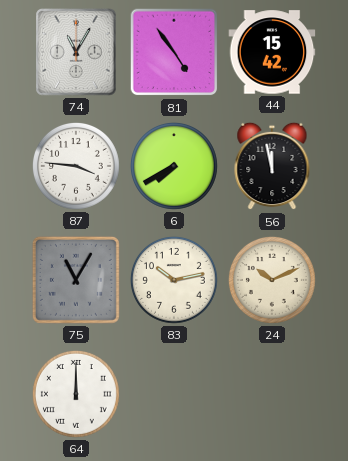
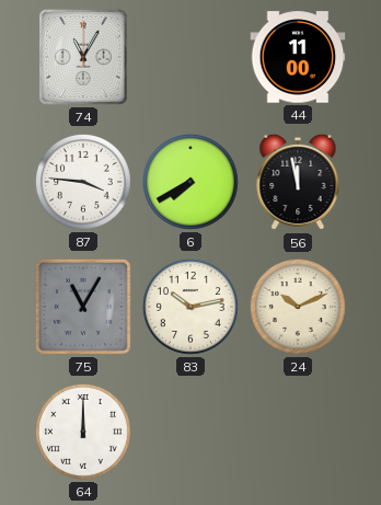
81: 4:54 -> none
44: 15:42 -> 11:00
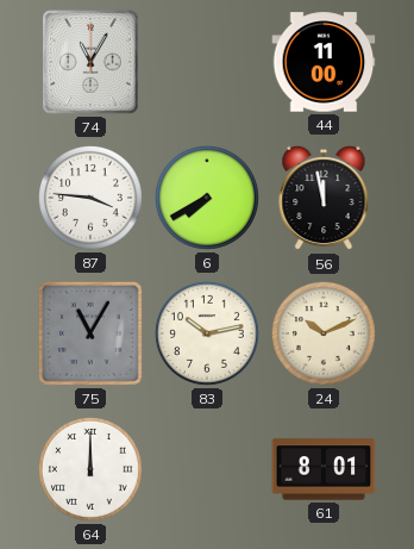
61: none -> 8:01
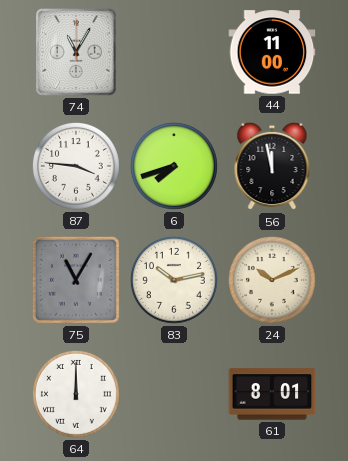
6: 7:40 -> 7:42
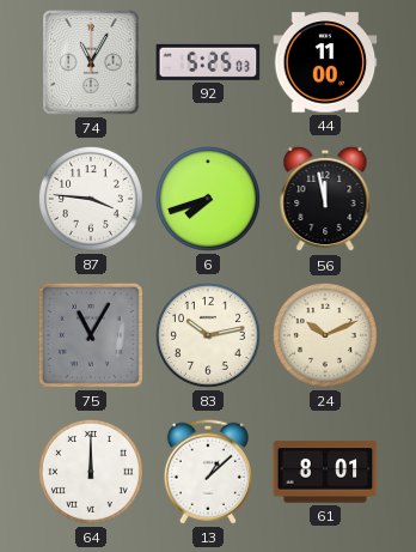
92: none -> 5:25
13: none -> 1:08
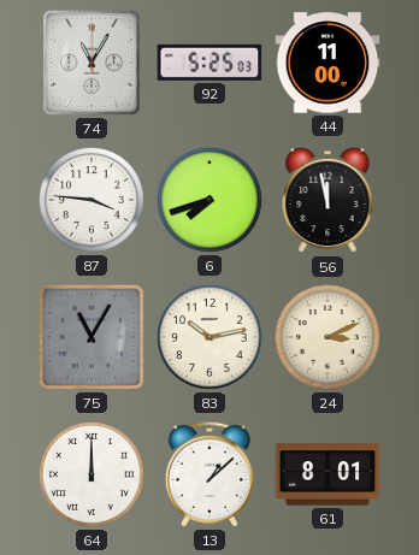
24: 10:11 -> 3:11
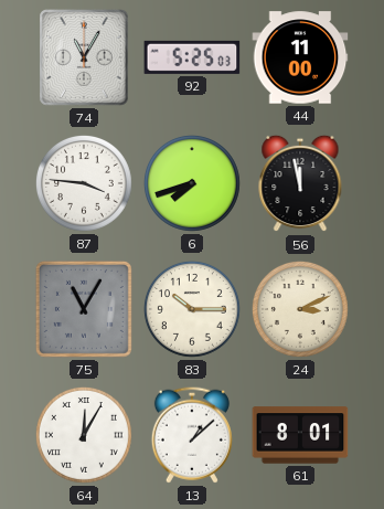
83: 10:13 -> 10:15
64: 12:00 -> 12:05
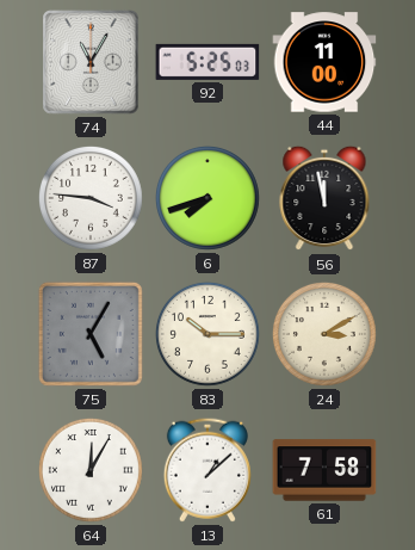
75: 11:05 -> 5:05
24: 3:11 -> 3:10
61: 8:01 -> 7:58
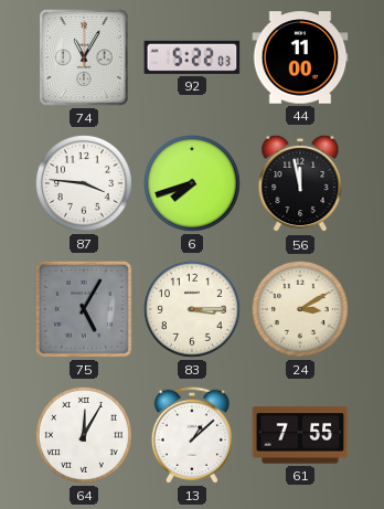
92: 5:25 -> 5:22
83: 10:15 -> 3:15
61: 7:58 -> 7:55
